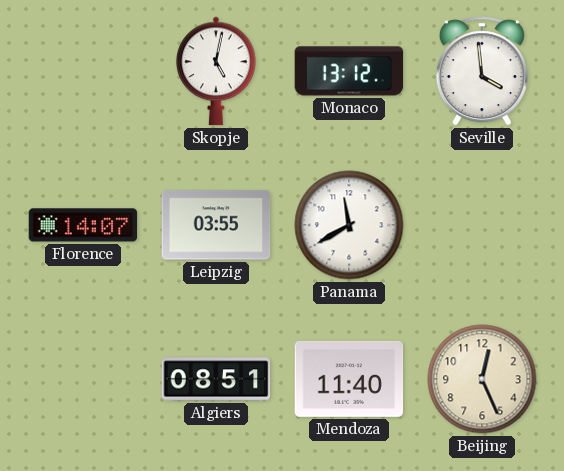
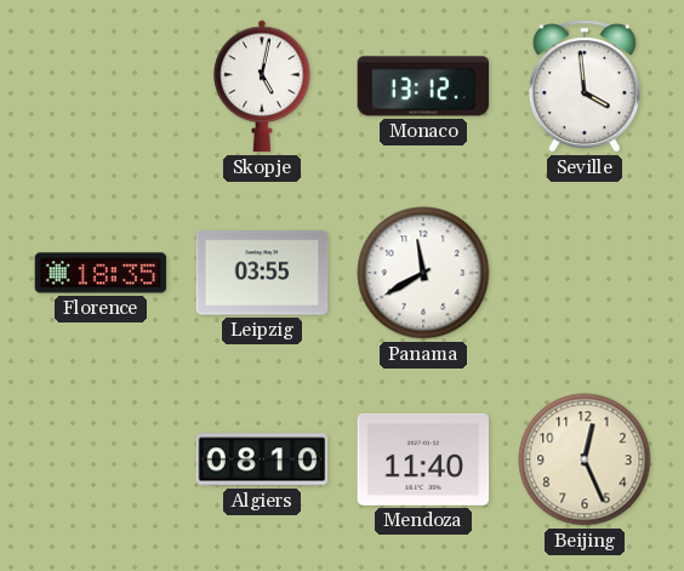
Florence: 14:07 -> 18:35
Algiers: 08:51 -> 08:10
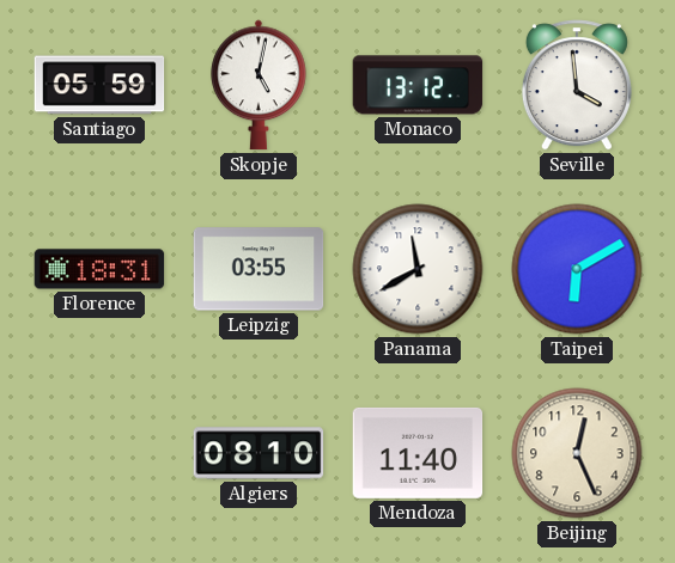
Santiago: none -> 05:59
Florence: 18:35 -> 18:31
Taipei: none -> 6:10
